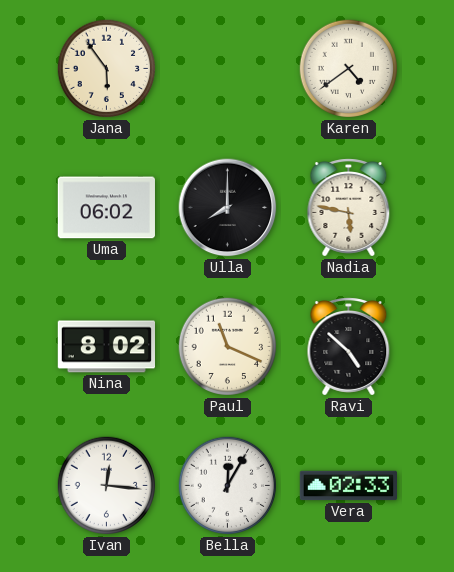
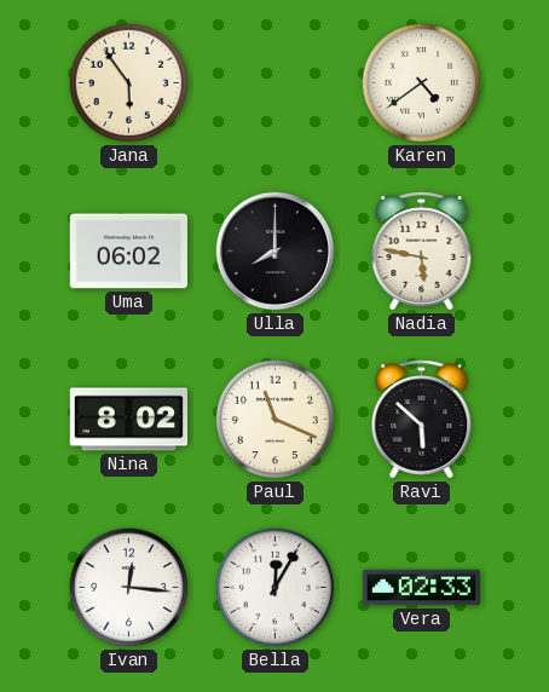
Ravi: 4:52 -> 5:52
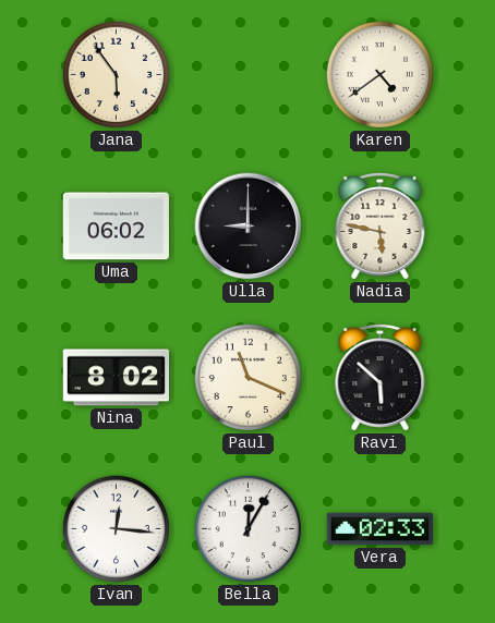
Ulla: 8:00 -> 9:00
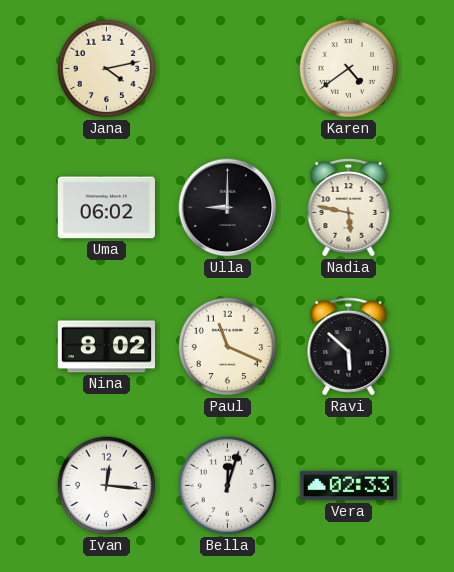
Jana: 5:54 -> 4:13
Bella: 12:05 -> 12:03
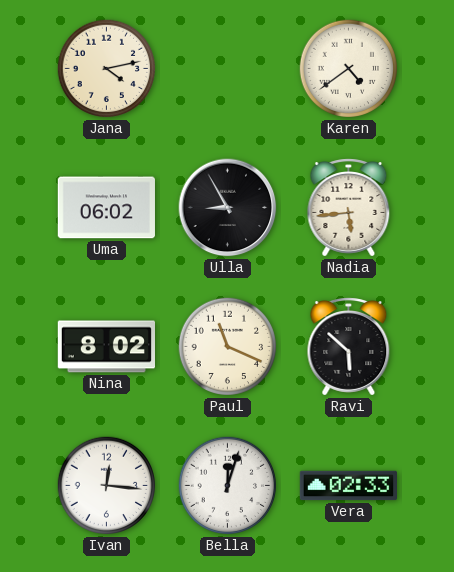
Ulla: 9:00 -> 8:55
Nadia: 5:47 -> 5:44
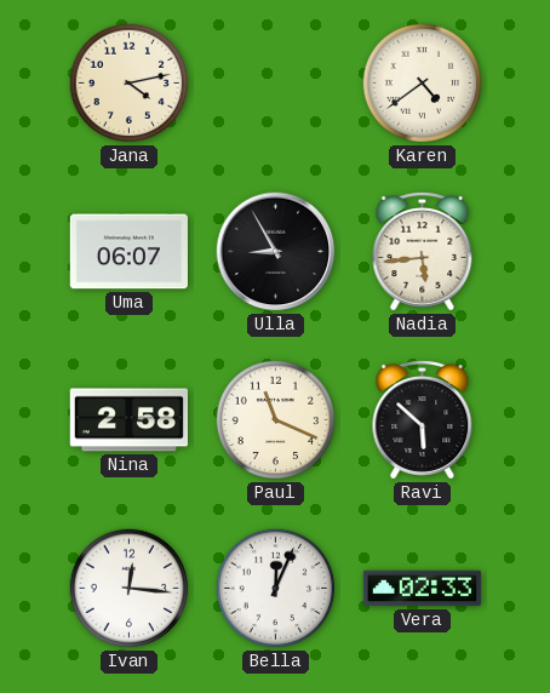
Uma: 06:02 -> 06:07
Nina: 8:02 -> 2:58
Bella: 12:03 -> 12:04
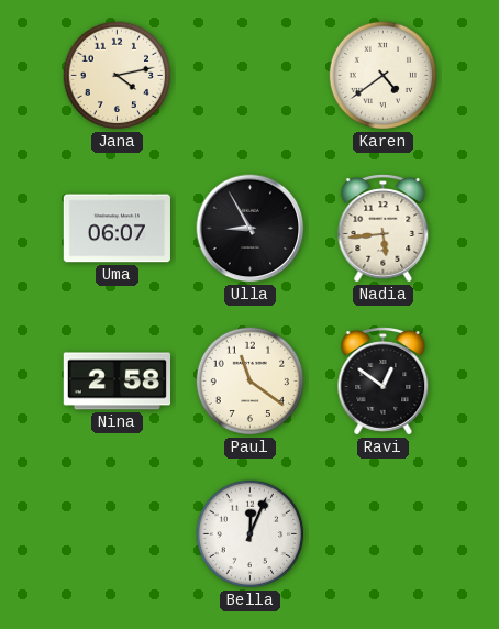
Paul: 11:19 -> 11:21
Ravi: 5:52 -> 12:51
Ivan: 12:16 -> none
Vera: 02:33 -> none
